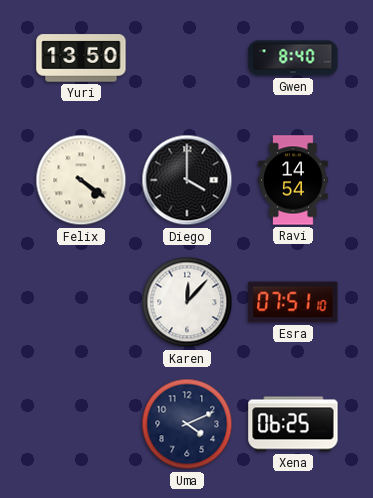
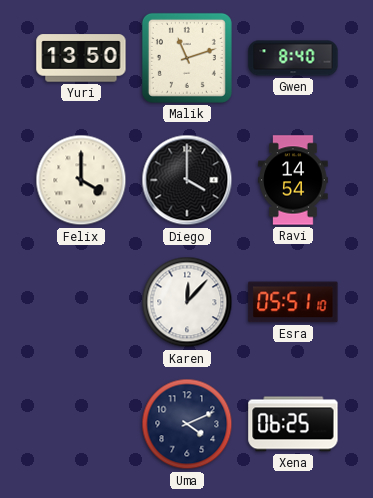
Malik: none -> 11:12
Felix: 4:21 -> 4:00
Esra: 07:51 -> 05:51
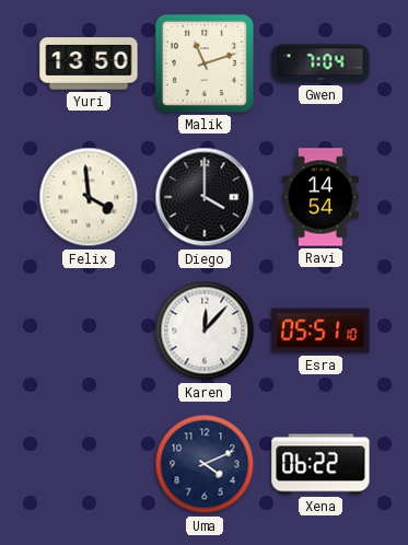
Gwen: 8:40 -> 7:04
Felix: 4:00 -> 3:59
Xena: 06:25 -> 06:22
